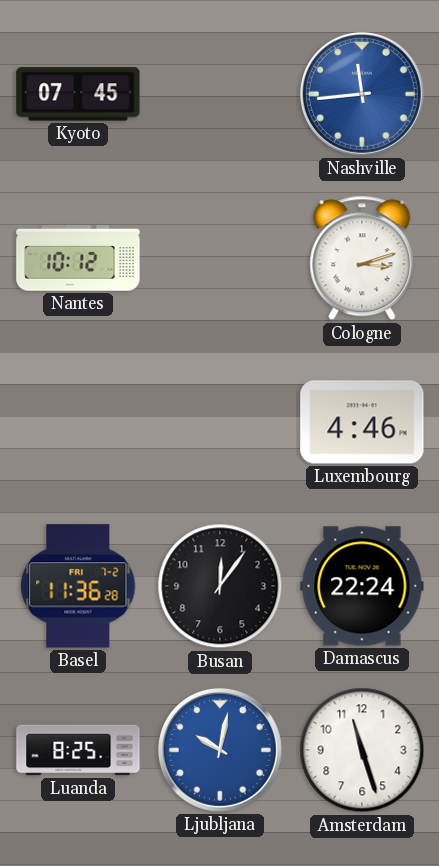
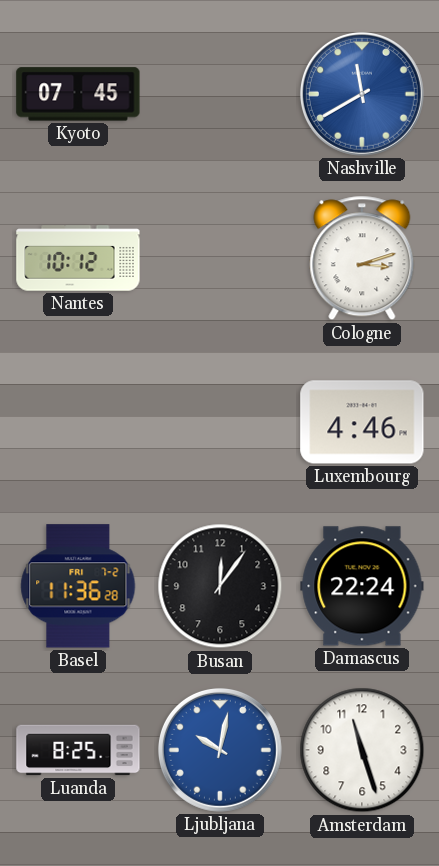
Nashville: 11:44 -> 11:40
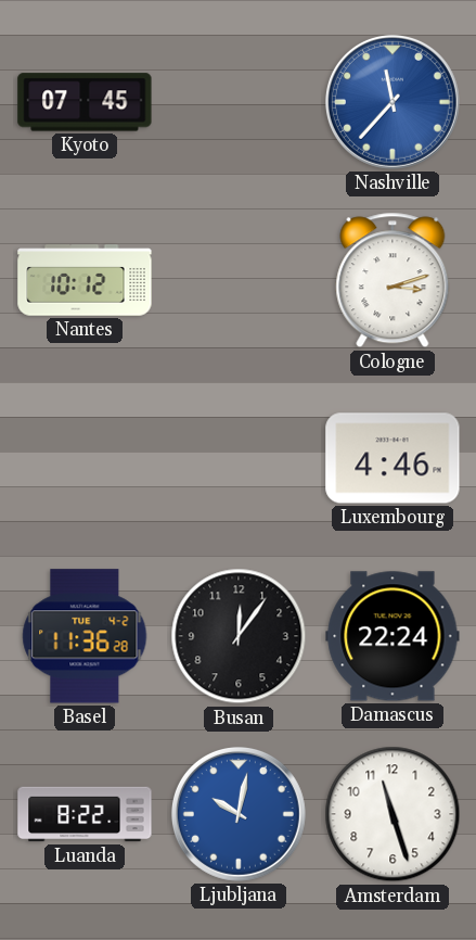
Nashville: 11:40 -> 11:37
Basel date: FRI 7-2 -> TUE 4-2
Luanda: 8:25 -> 8:22
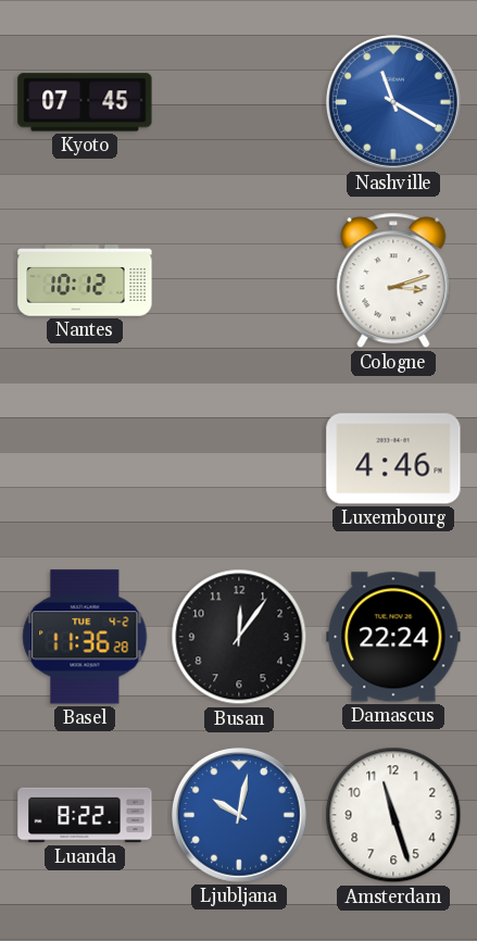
Nashville: 11:37 -> 11:20
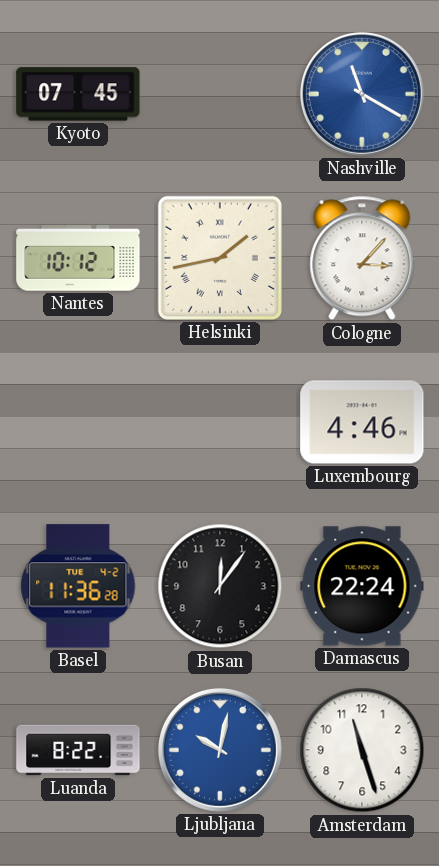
Helsinki: none -> 1:43
Cologne: 3:12 -> 3:07
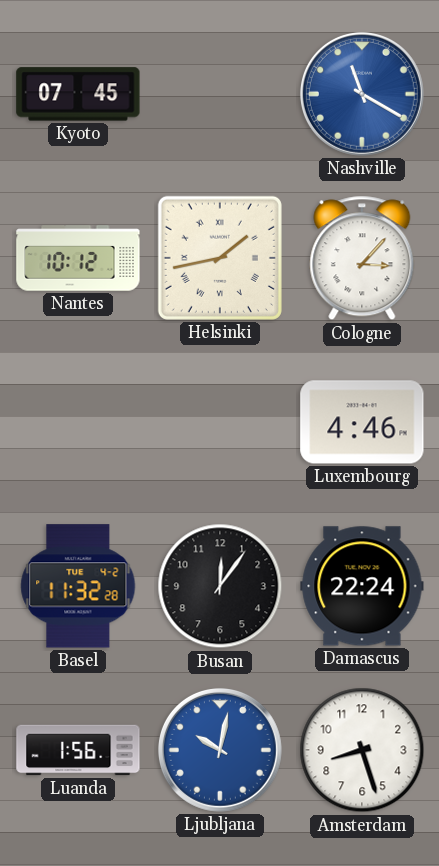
Basel: 11:36 -> 11:32
Luanda: 8:22 -> 1:56
Amsterdam: 11:27 -> 8:27
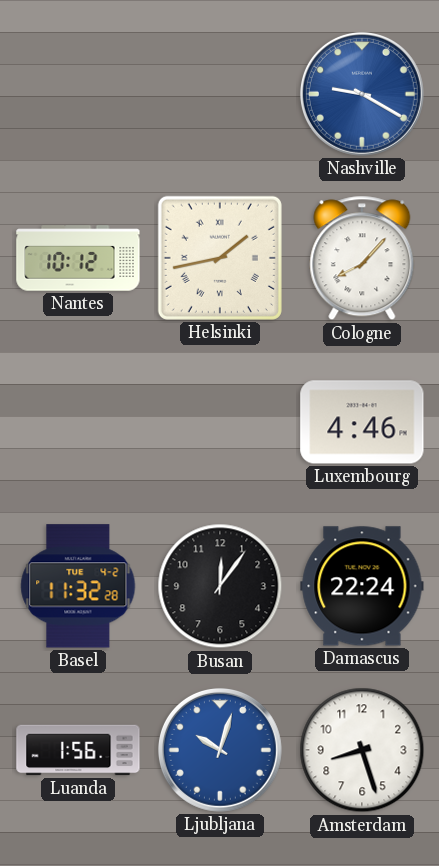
Kyoto: 07:45 -> none
Nashville: 11:20 -> 9:20
Cologne: 3:07 -> 8:07
Ljubljana: 10:02 -> 10:03
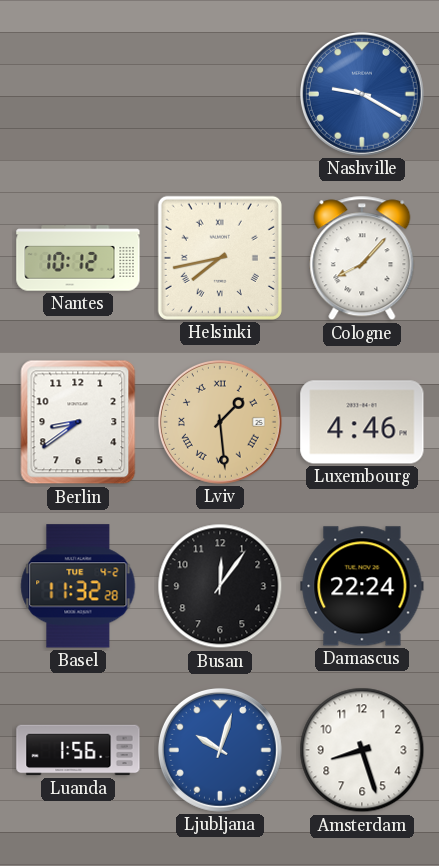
Helsinki: 1:43 -> 7:43
Berlin: none -> 8:39
Lviv: none -> 1:29
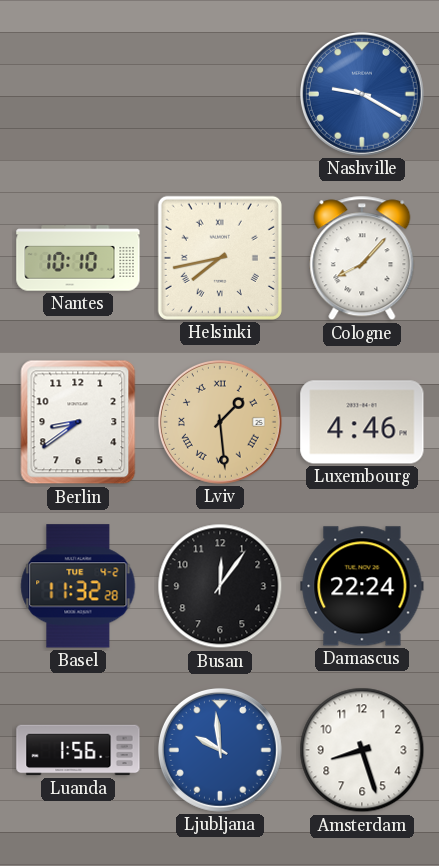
Nantes: 10:12 -> 10:10
Ljubljana: 10:03 -> 9:59
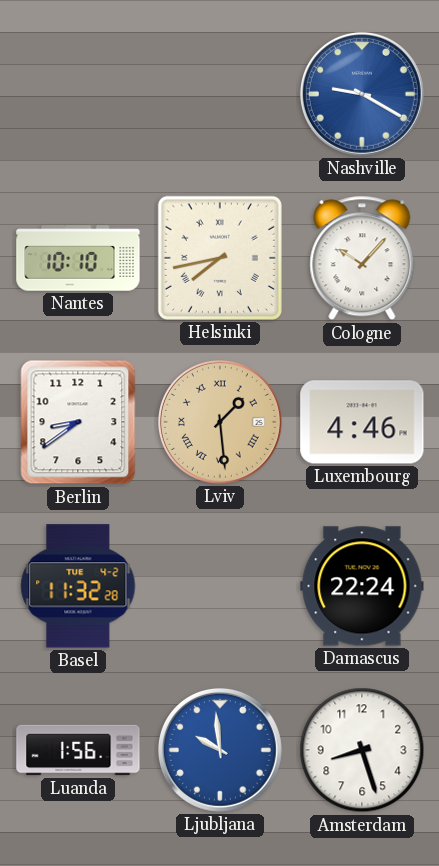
Cologne: 8:07 -> 10:07
Busan: 12:06 -> none
